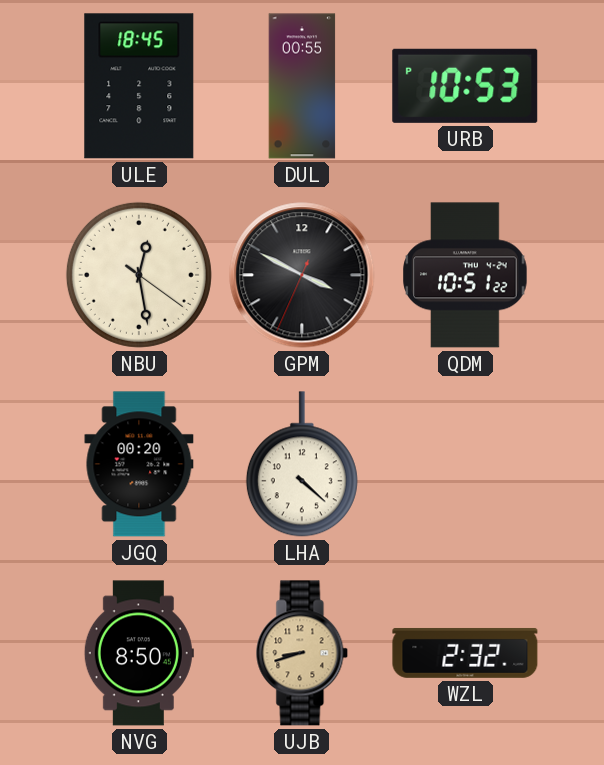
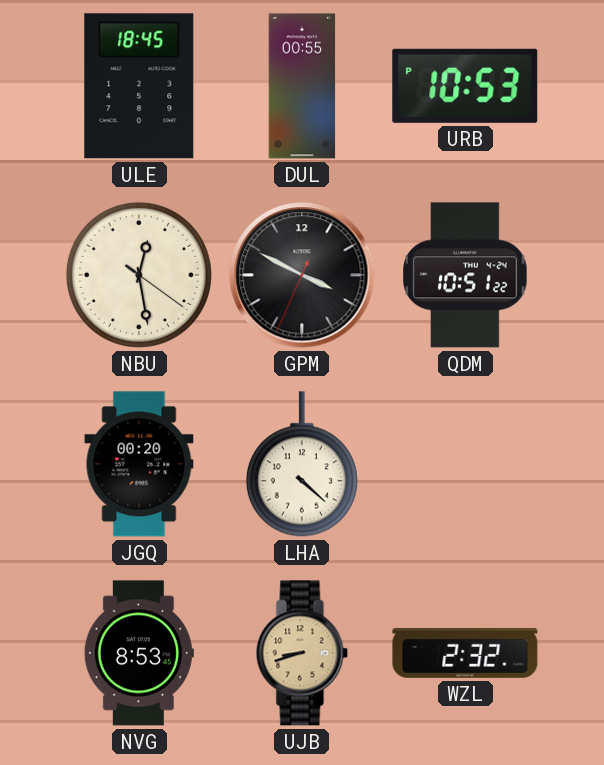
NVG: 8:50 -> 8:53
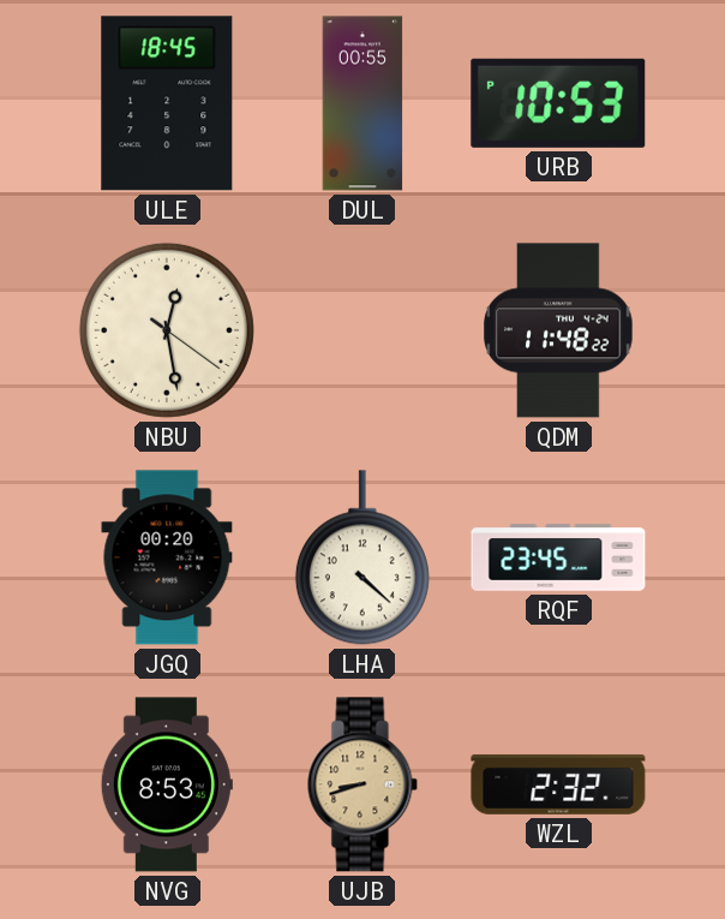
GPM: 3:49 -> none
QDM: 10:51 -> 11:48
RQF: none -> 23:45
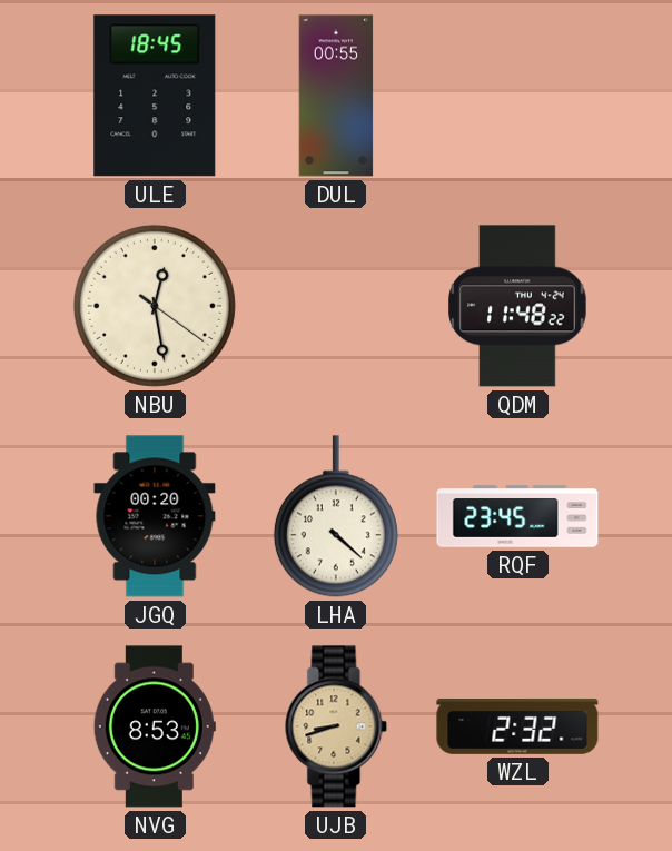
URB: 10:53 -> none
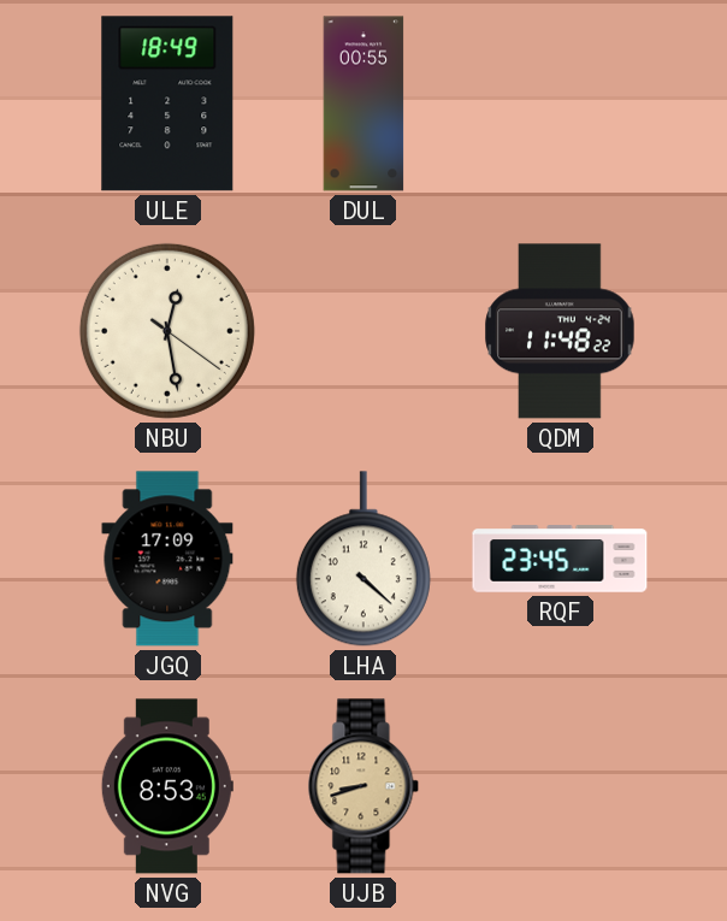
ULE: 18:45 -> 18:49
JGQ: 00:20 -> 17:09
WZL: 2:32 -> none
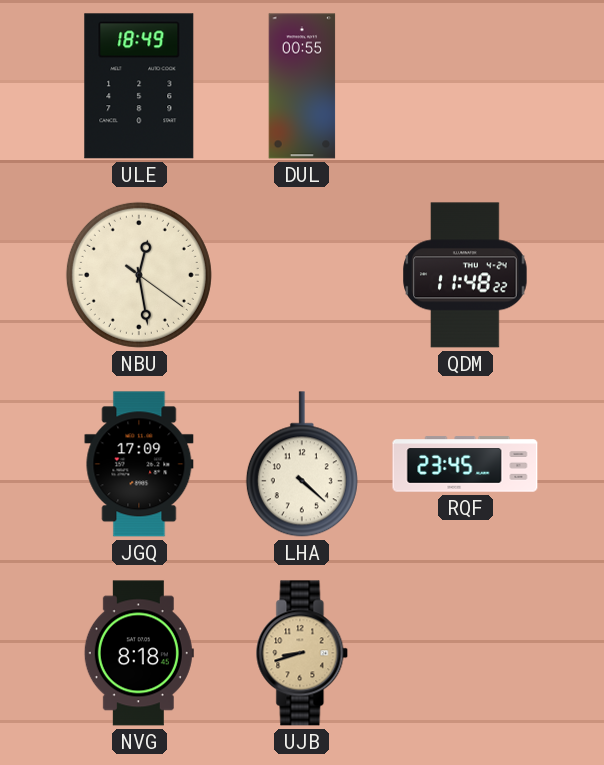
NVG: 8:53 -> 8:18
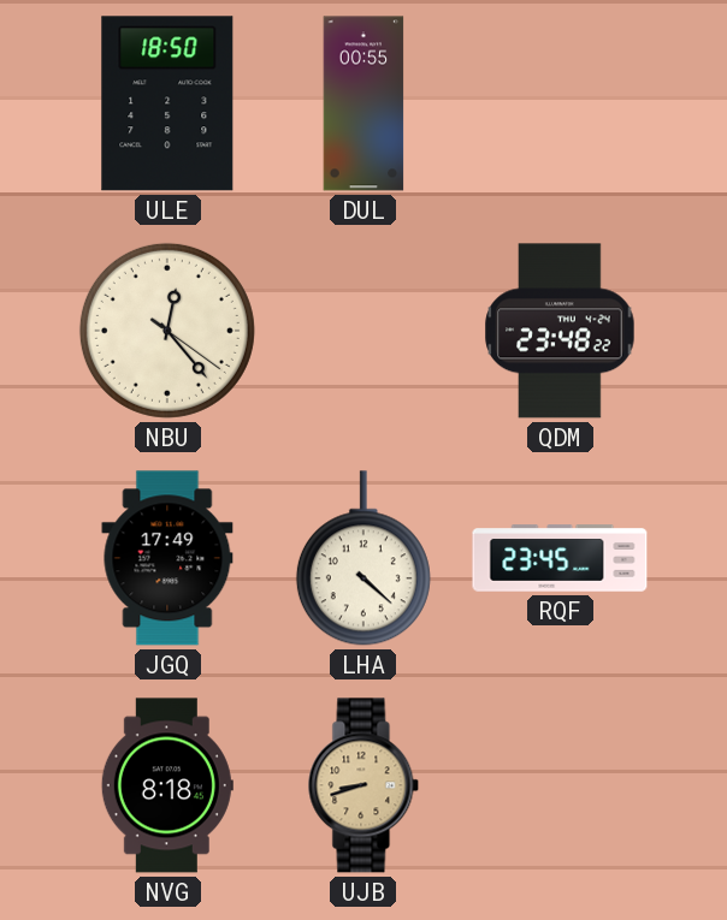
ULE: 18:49 -> 18:50
NBU: 12:28 -> 12:23
QDM: 11:48 -> 23:48
JGQ: 17:09 -> 17:49
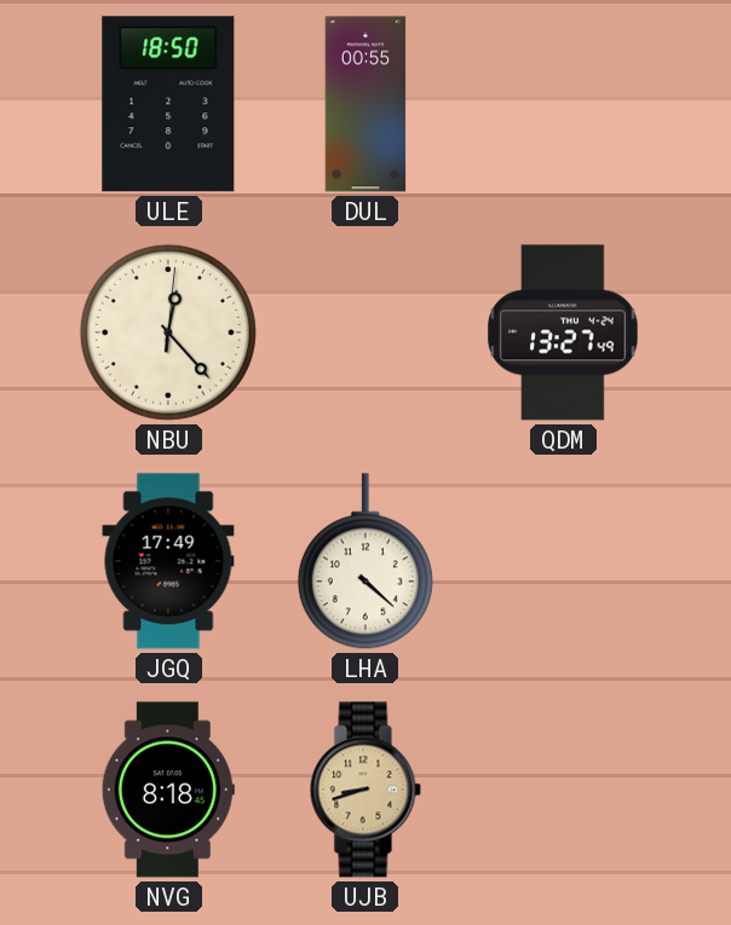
NBU: 12:23:21 -> 12:23:01
QDM: 23:48 -> 13:27
RQF: 23:45 -> none
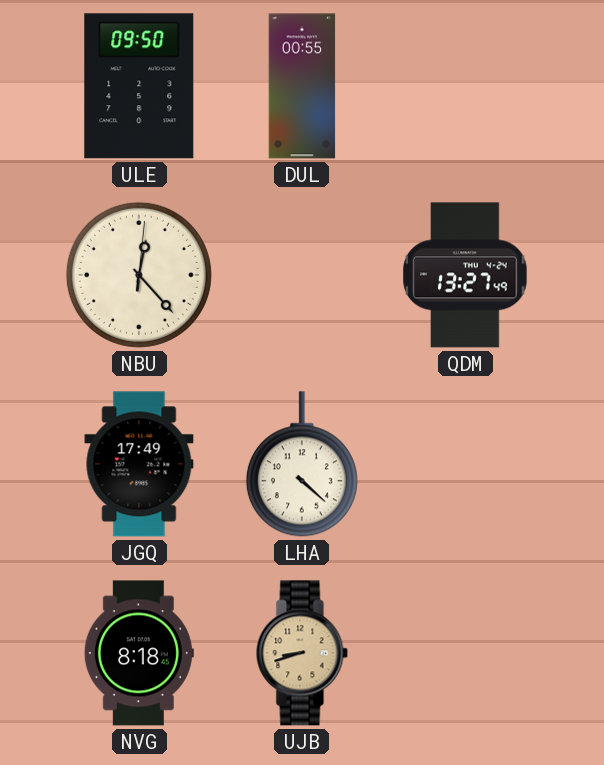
ULE: 18:50 -> 09:50
